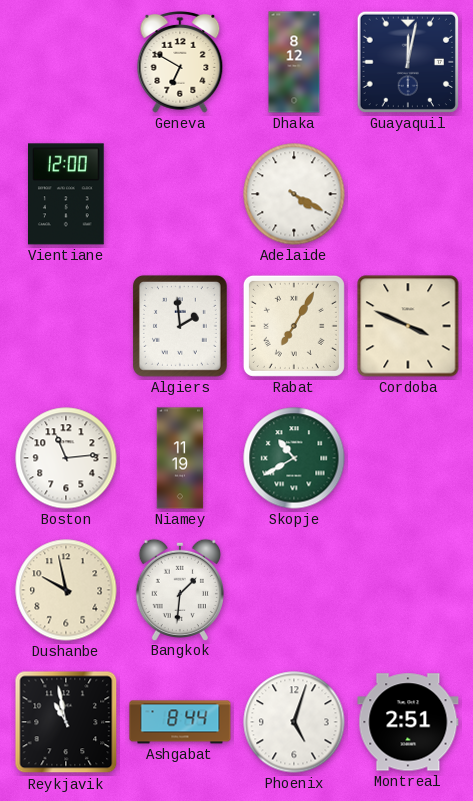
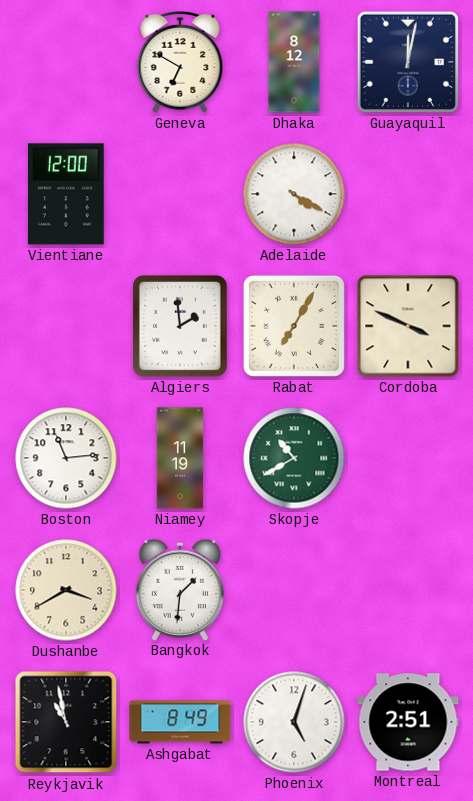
Dushanbe: 9:58 -> 3:40
Ashgabat: 8:44 -> 8:49
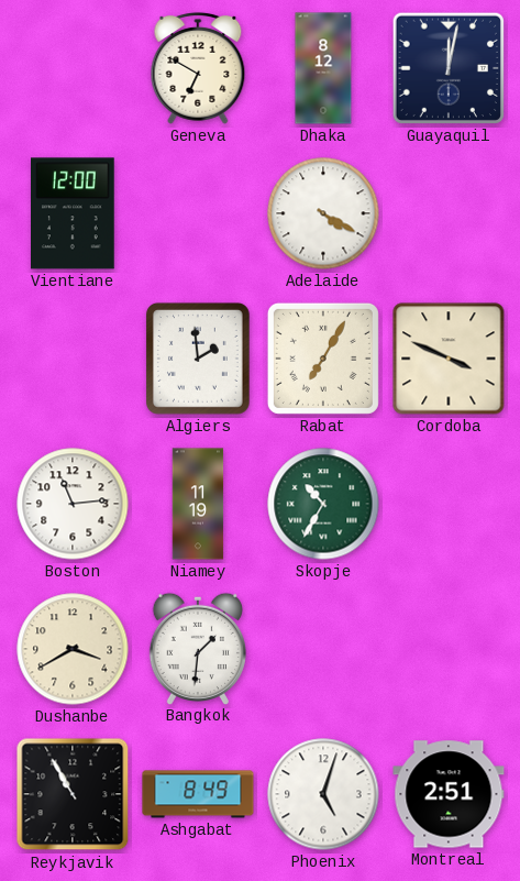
Skopje: 10:40 -> 10:35
Reykjavik: 10:58 -> 10:55
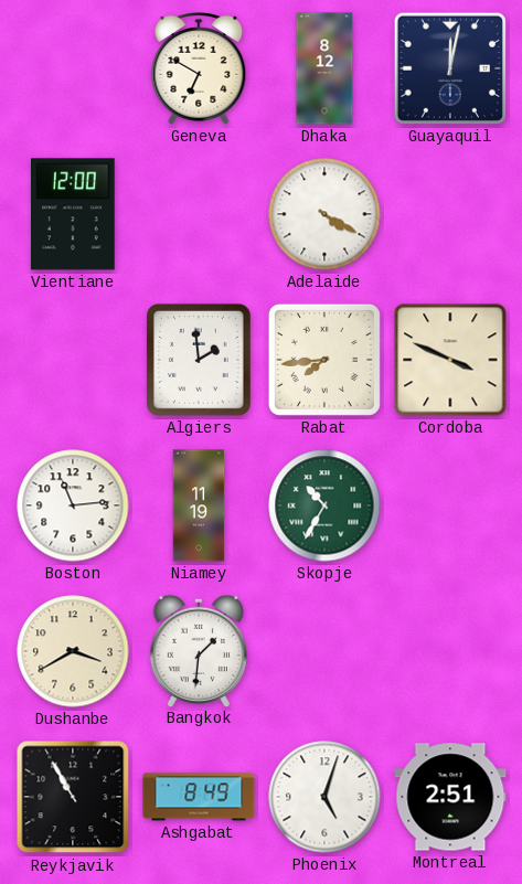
Rabat: 7:05 -> 7:44
